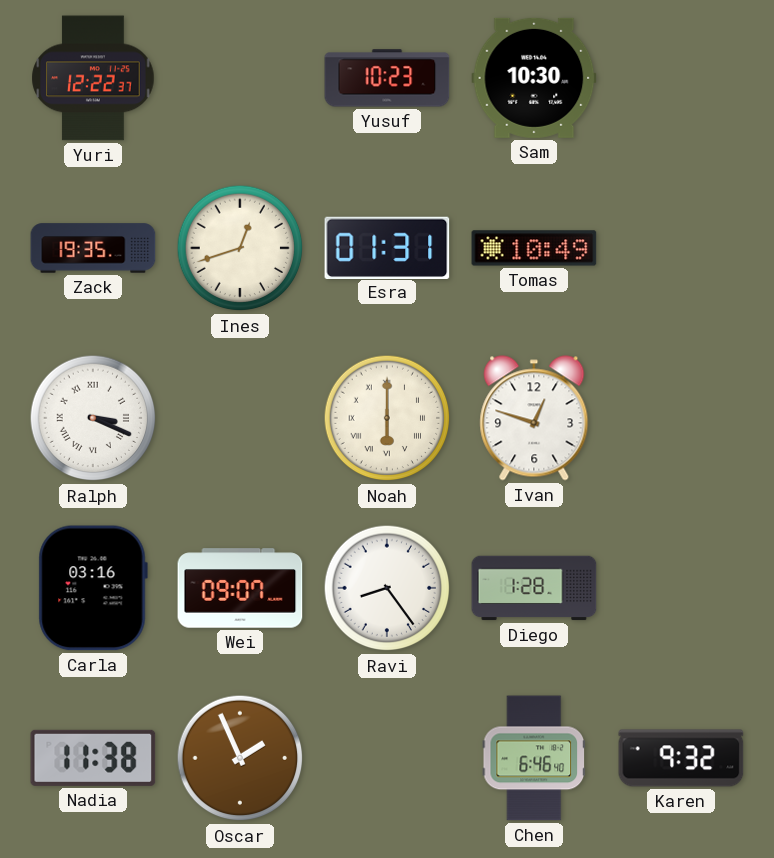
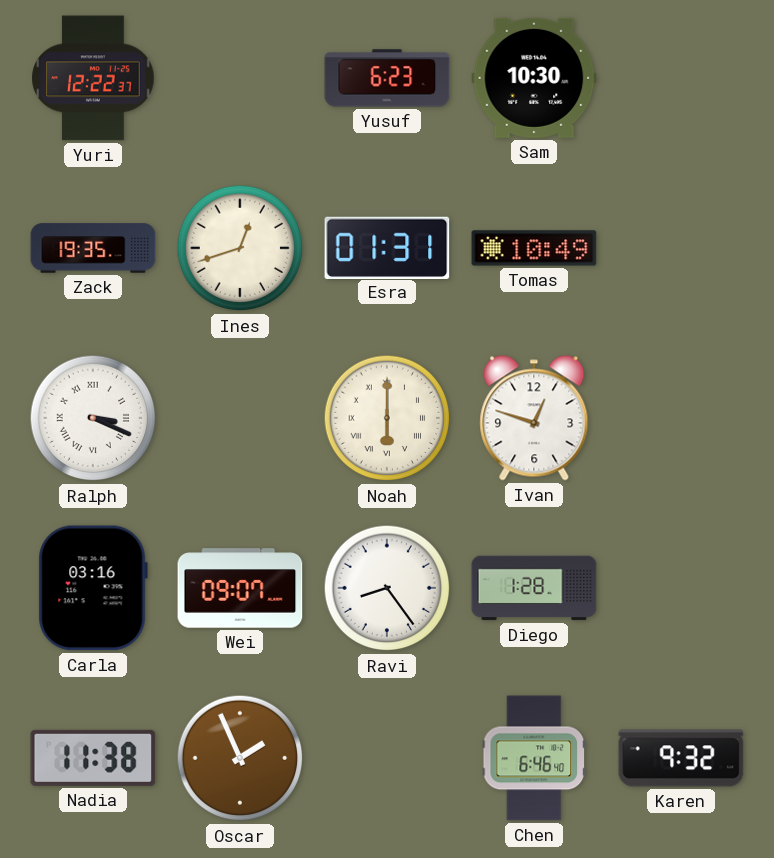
Yusuf: 10:23 -> 6:23
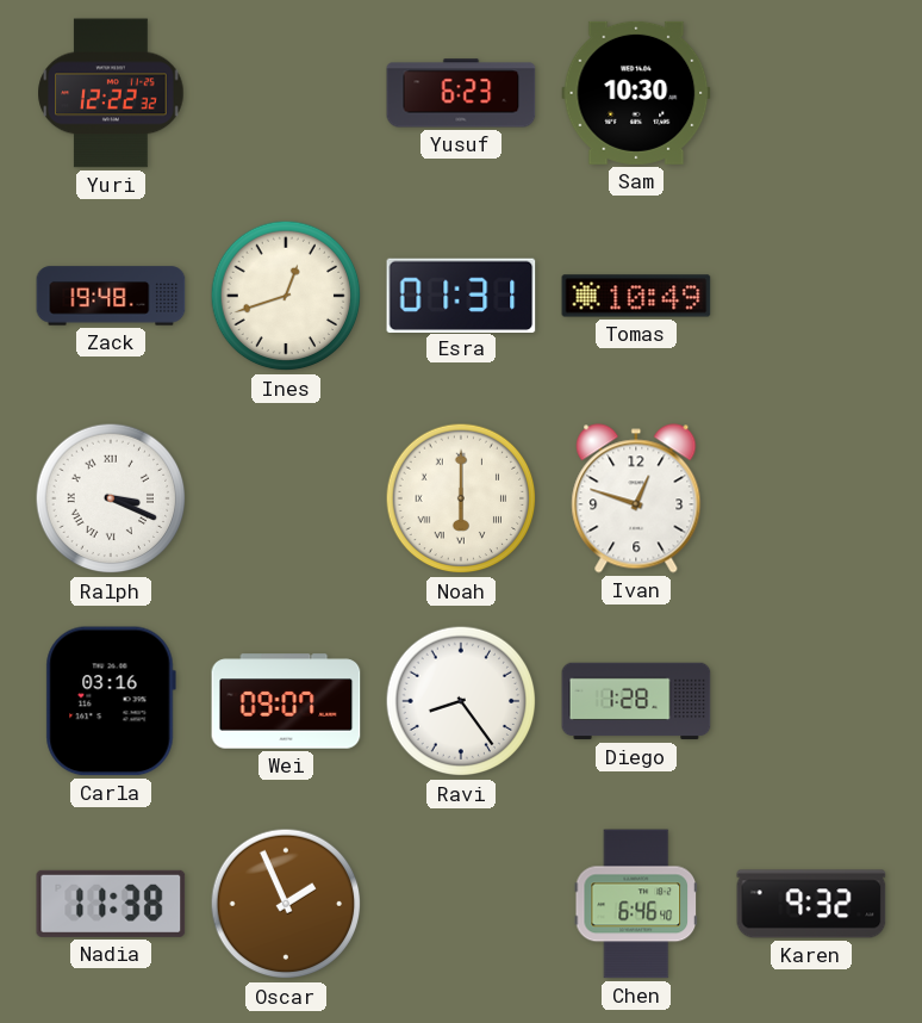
Yuri: 12:22:37 -> 12:22:32
Zack: 19:35 -> 19:48
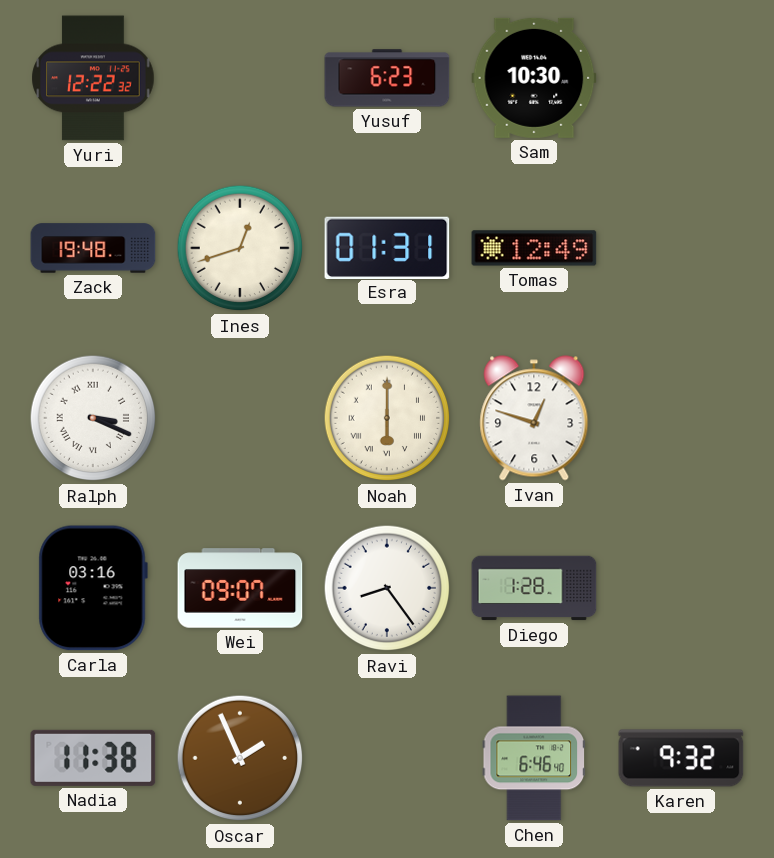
Tomas: 10:49 -> 12:49
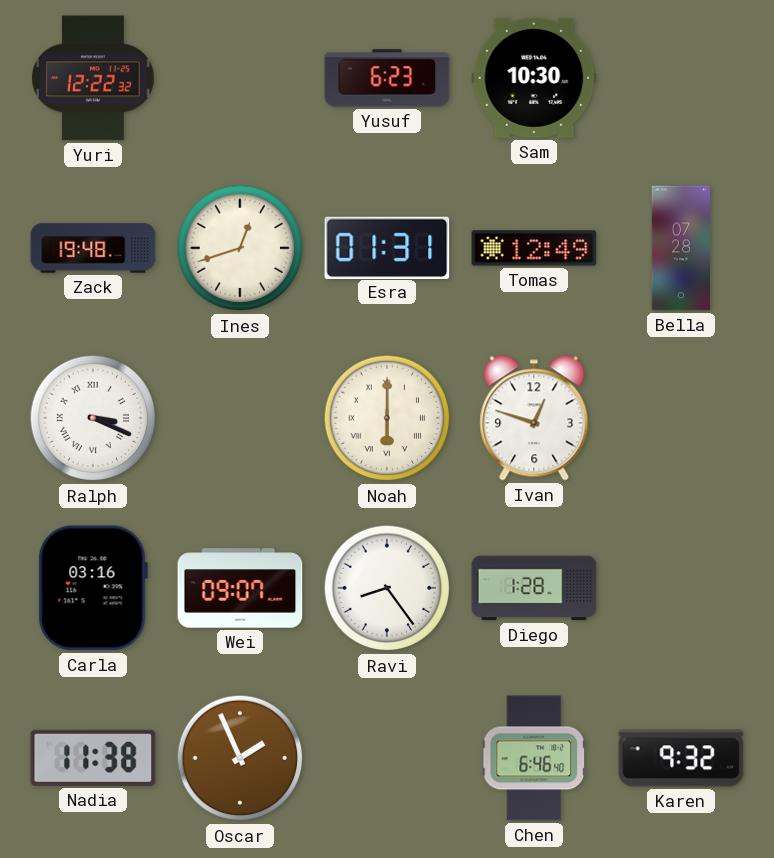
Bella: none -> 07:28
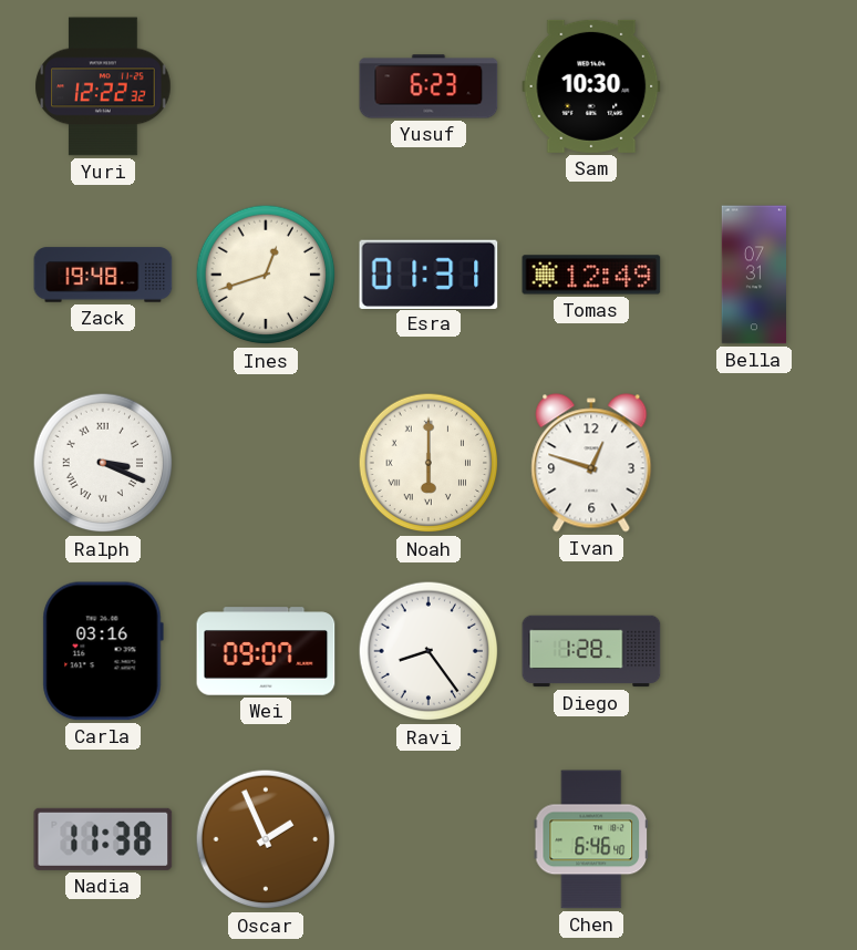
Bella: 07:28 -> 07:31
Karen: 9:32 -> none
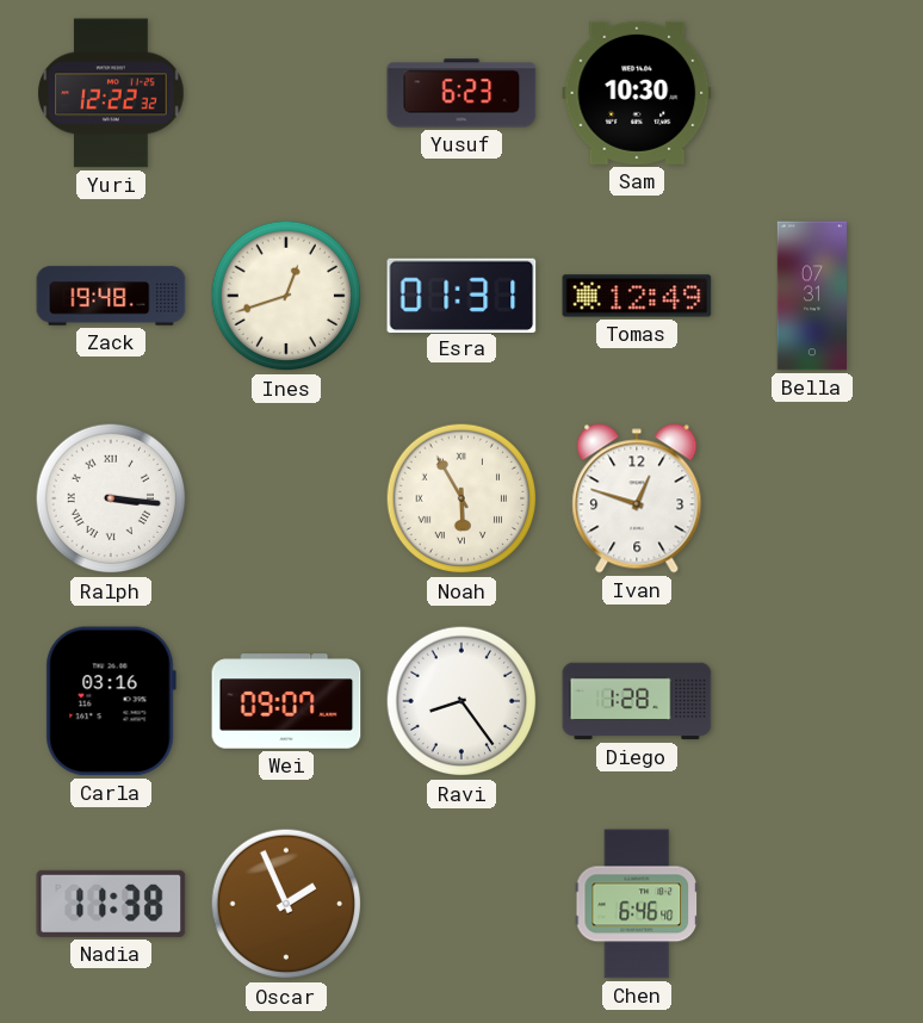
Ralph: 3:19 -> 3:16
Noah: 6:00 -> 5:55
